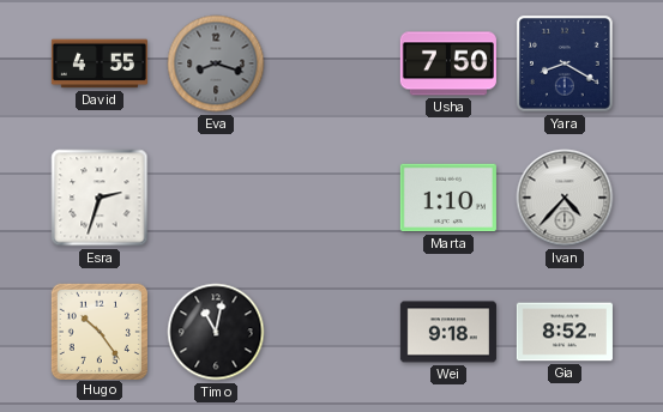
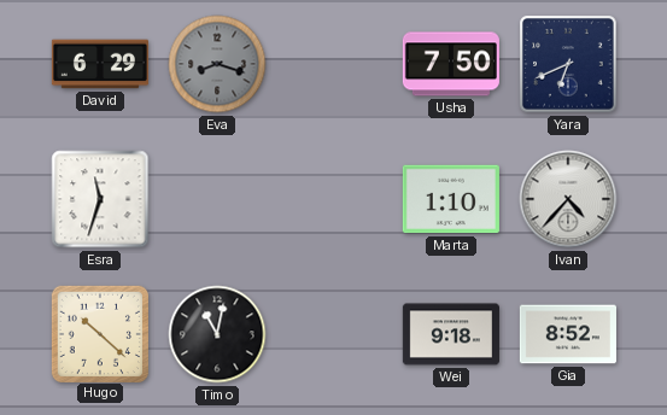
David: 4:55 -> 6:29
Yara: 8:20 -> 6:41
Esra: 2:33 -> 11:33
Hugo: 10:24 -> 10:22
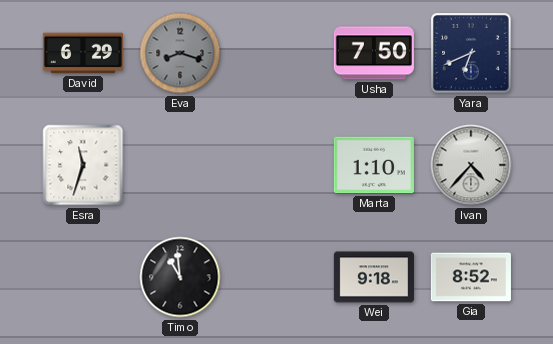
Hugo: 10:22 -> none
Timo: 11:02 -> 10:59
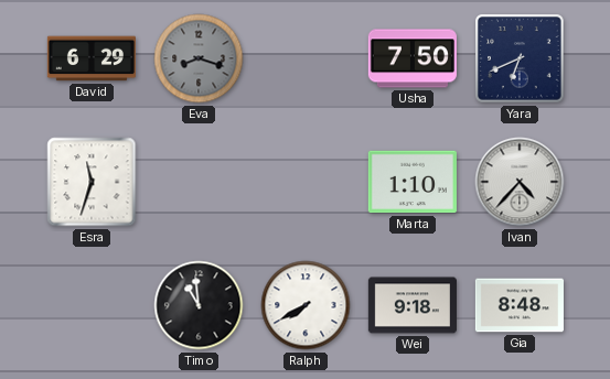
Ralph: none -> 7:40
Gia: 8:52 -> 8:48
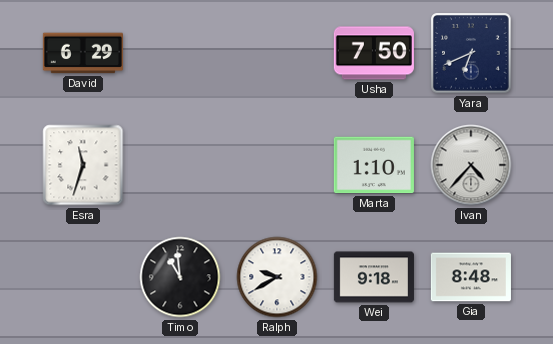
Eva: 8:18 -> none
Ralph: 7:40 -> 9:40
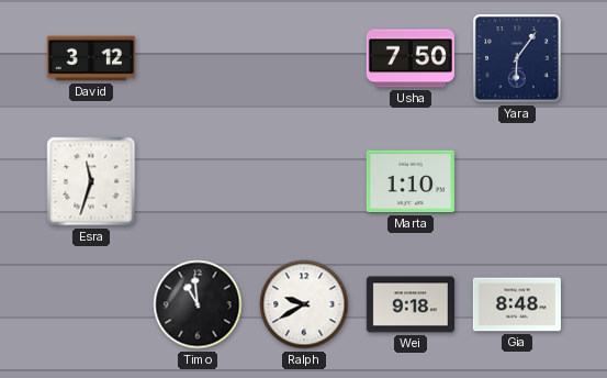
David: 6:29 -> 3:12
Yara: 6:41 -> 6:06
Ivan: 4:37 -> none
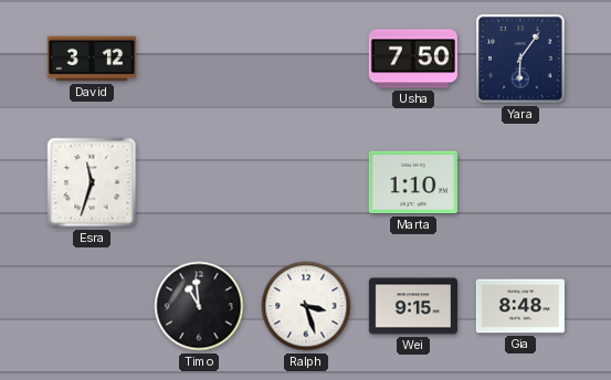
Ralph: 9:40 -> 3:27
Wei: 9:18 -> 9:15
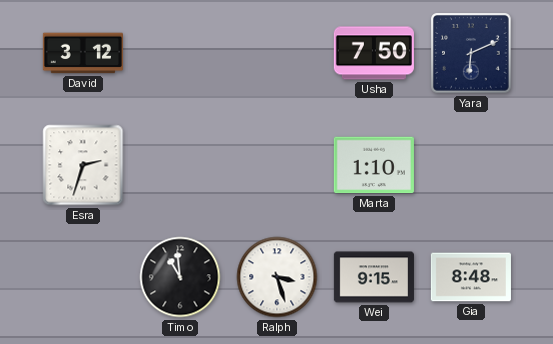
Yara: 6:06 -> 6:11
Esra: 11:33 -> 2:33
